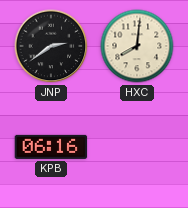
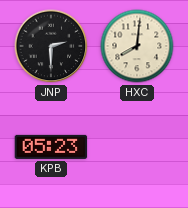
JNP: 2:39 -> 2:30
KPB: 06:16 -> 05:23
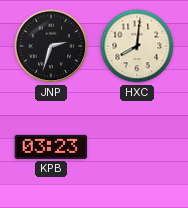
JNP: 2:30 -> 2:33
KPB: 05:23 -> 03:23
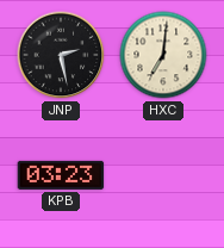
JNP: 2:33 -> 2:28
HXC: 8:01 -> 7:01
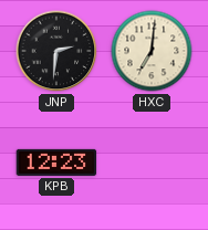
JNP: 2:28 -> 2:31
KPB: 03:23 -> 12:23
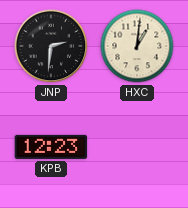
HXC: 7:01 -> 1:01
